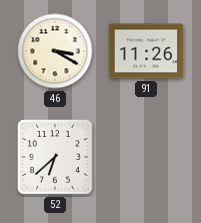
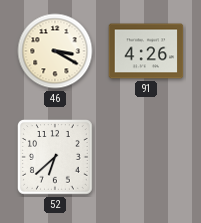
91: 11:26 -> 4:26
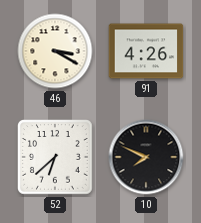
10: none -> 7:49
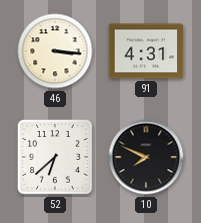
46: 3:20 -> 3:16
91: 4:26 -> 4:31
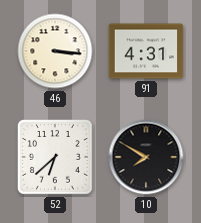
10: 7:49 -> 7:50
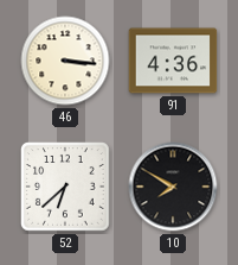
91: 4:31 -> 4:36
